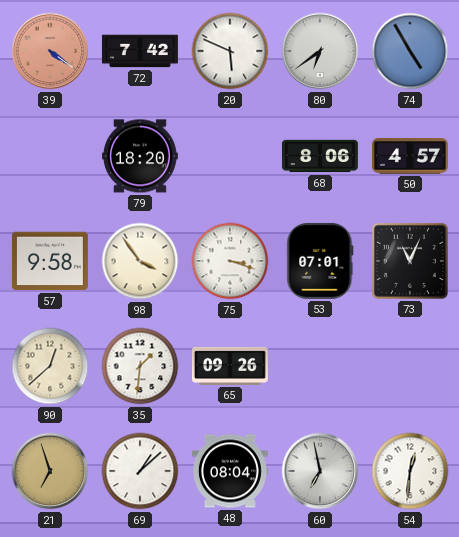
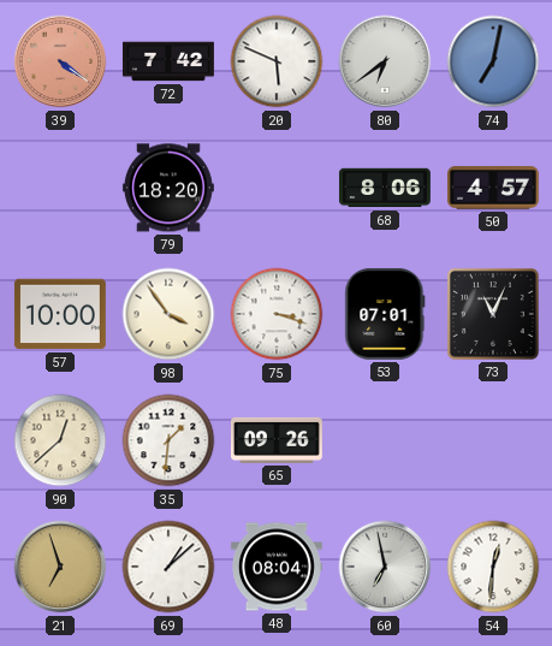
74: 4:55 -> 7:02
57: 9:58 -> 10:00
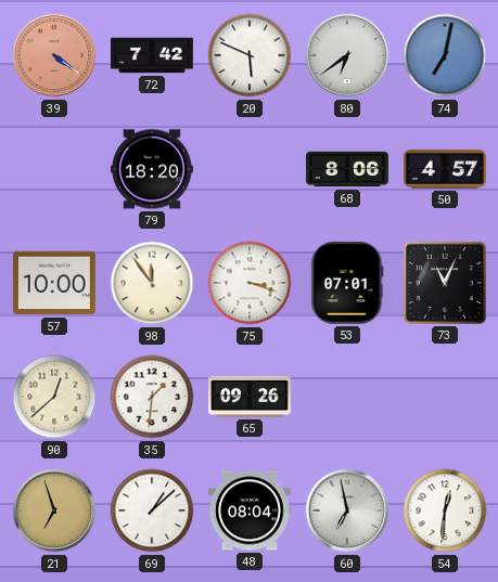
98: 3:54 -> 11:54
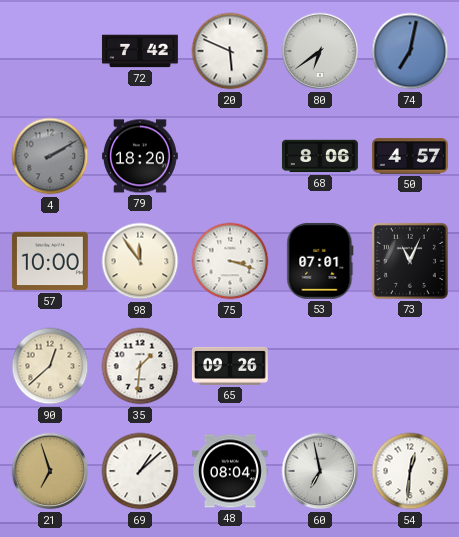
39: 4:21 -> none
4: none -> 2:10
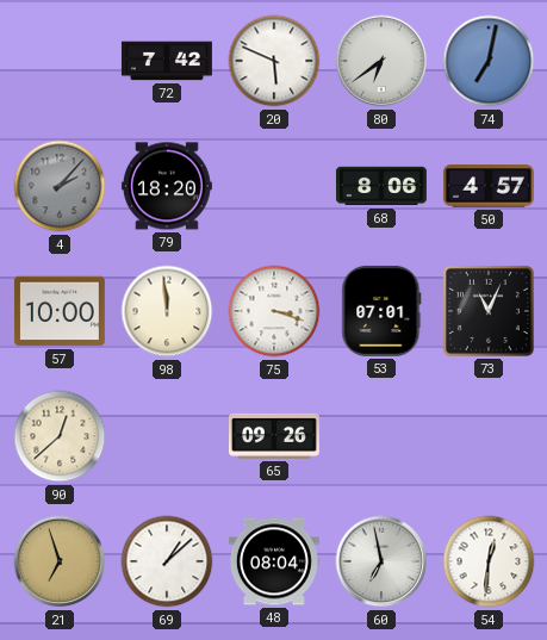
4: 2:10 -> 2:07
98: 11:54 -> 11:59
35: 1:31 -> none
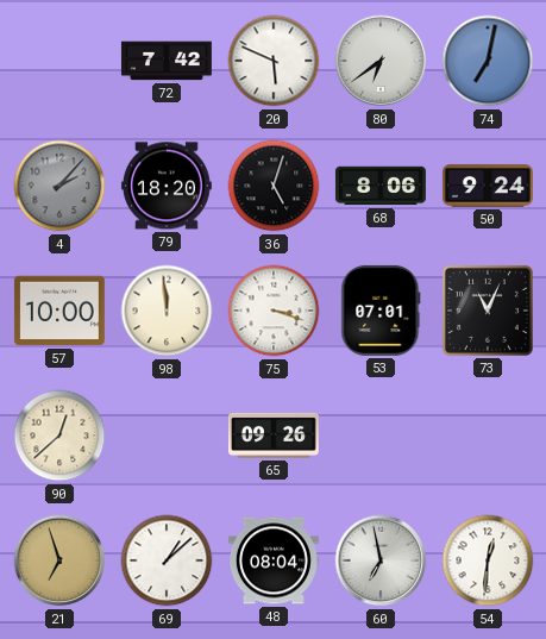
36: none -> 5:03
50: 4:57 -> 9:24
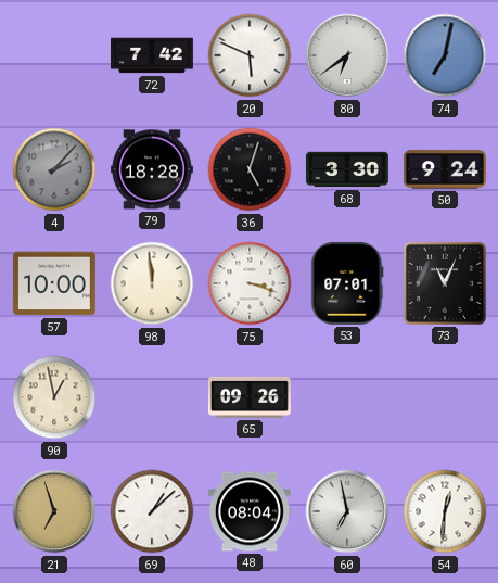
79: 18:20 -> 18:28
68: 8:06 -> 3:30
90: 12:38 -> 12:58
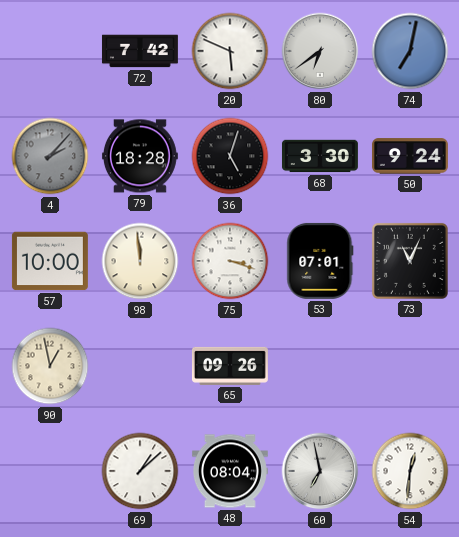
21: 6:57 -> none
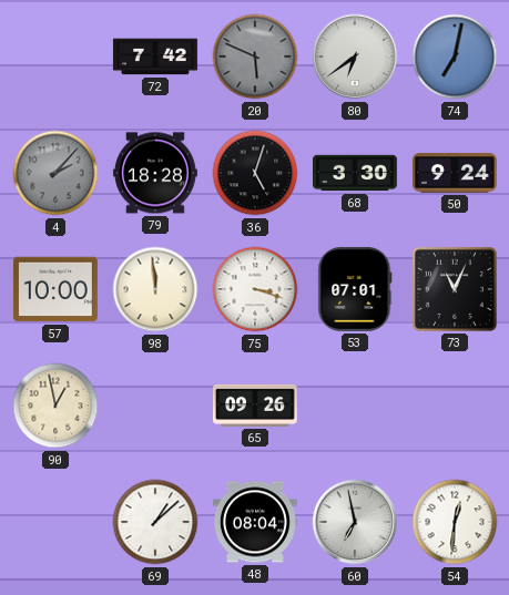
20 dial: white -> grey
